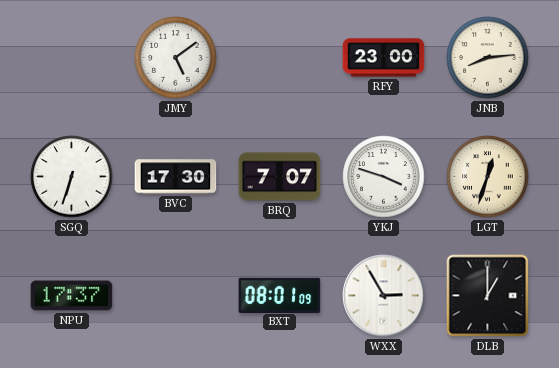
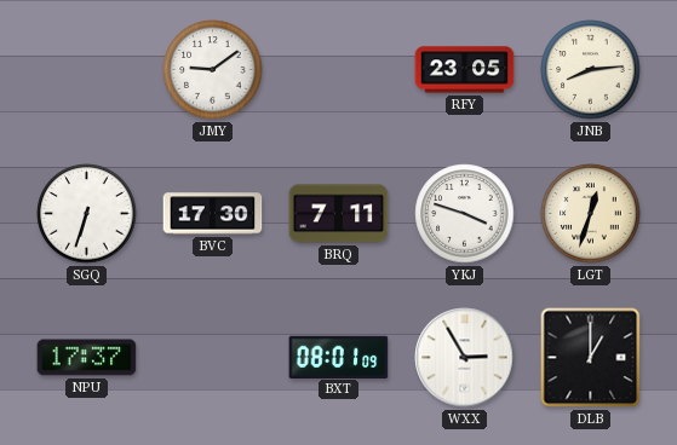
JMY: 5:09 -> 9:09
RFY: 23:00 -> 23:05
BRQ: 7:07 -> 7:11
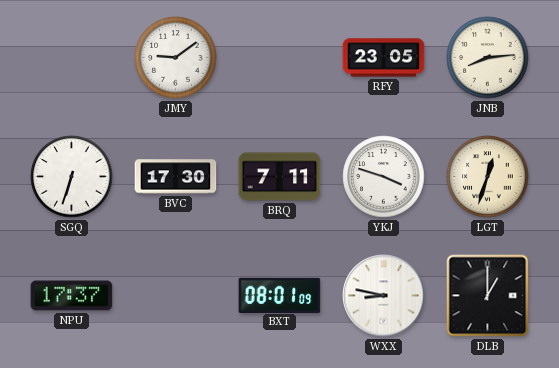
WXX: 2:55 -> 8:47
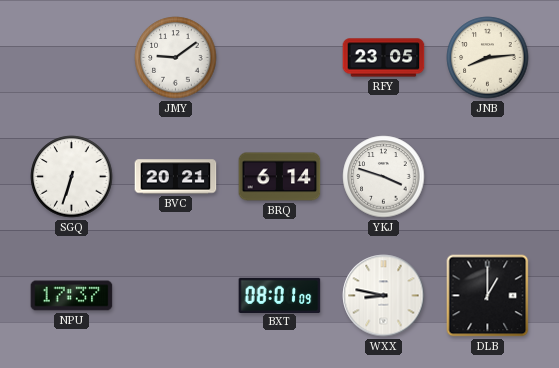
BVC: 17:30 -> 20:21
BRQ: 7:11 -> 6:14
LGT: 12:33 -> none
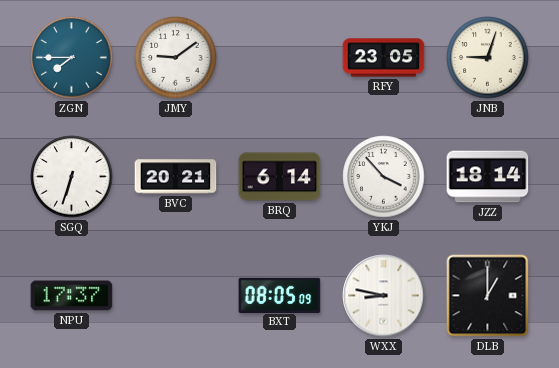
ZGN: none -> 7:45
JNB: 8:14 -> 9:03
YKJ: 3:48 -> 3:53
JZZ: none -> 18:14
BXT: 08:01 -> 08:05
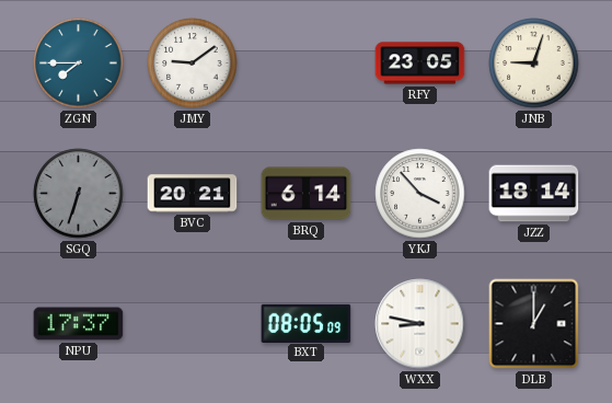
SGQ dial: white -> grey
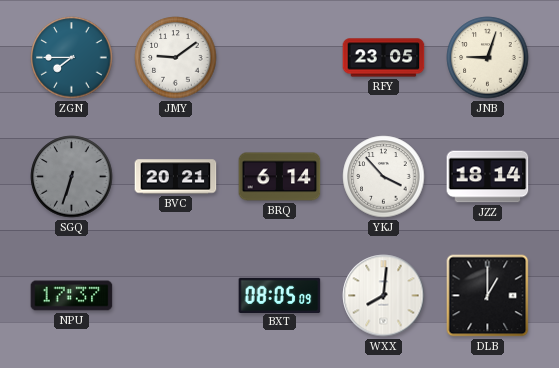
WXX: 8:47 -> 8:01
